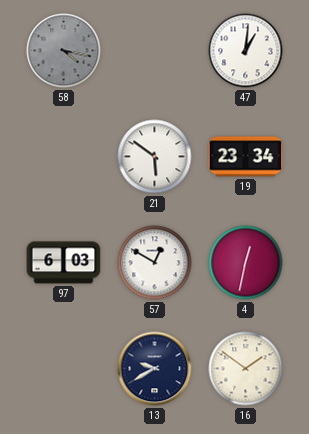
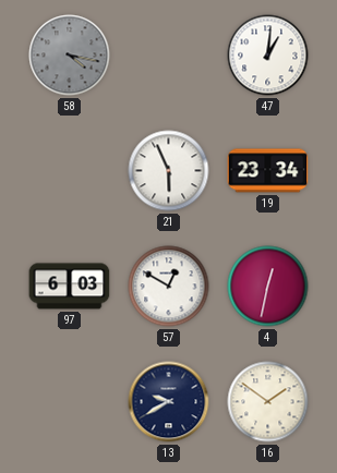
21: 5:51 -> 5:56
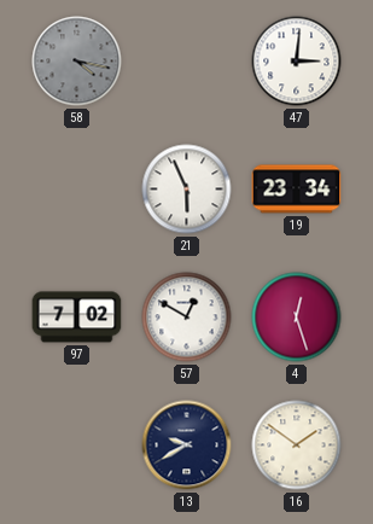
47: 1:01 -> 3:01
97: 6:03 -> 7:02
4: 12:32 -> 12:27
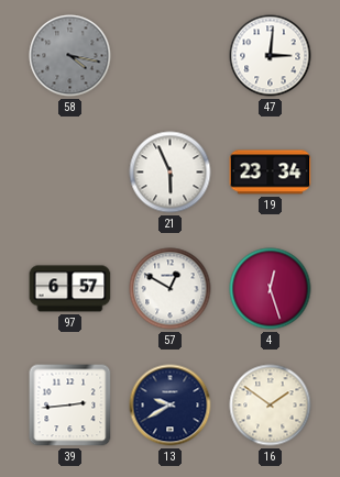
97: 7:02 -> 6:57
39: none -> 2:44
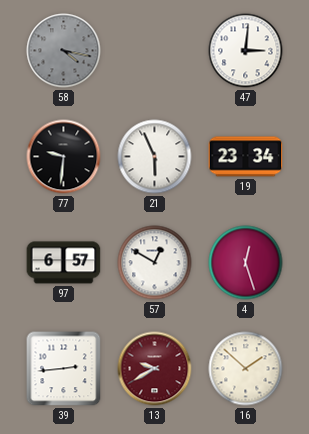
77: none -> 9:31
13 dial: navy -> burgundy
16: 1:51 -> 1:52
